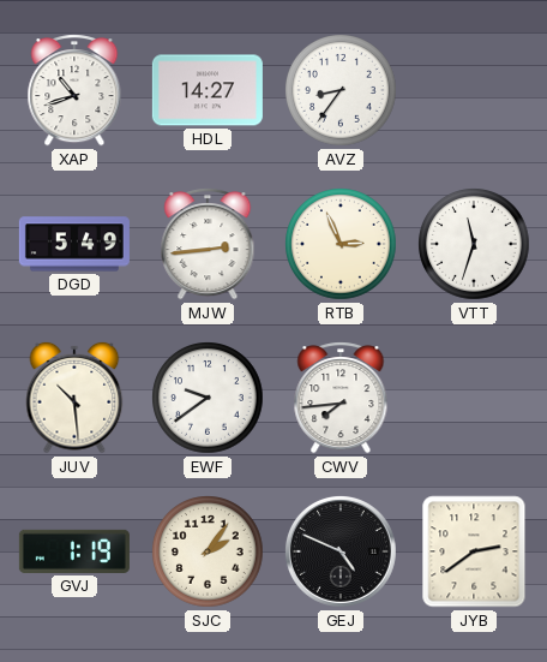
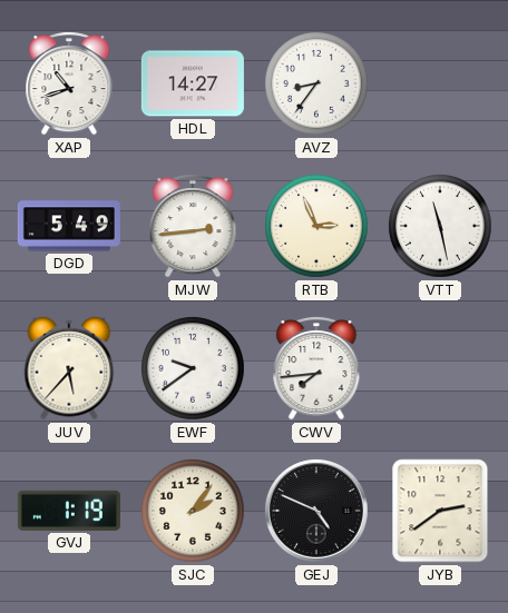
VTT: 11:33 -> 11:28
JUV: 10:29 -> 5:37
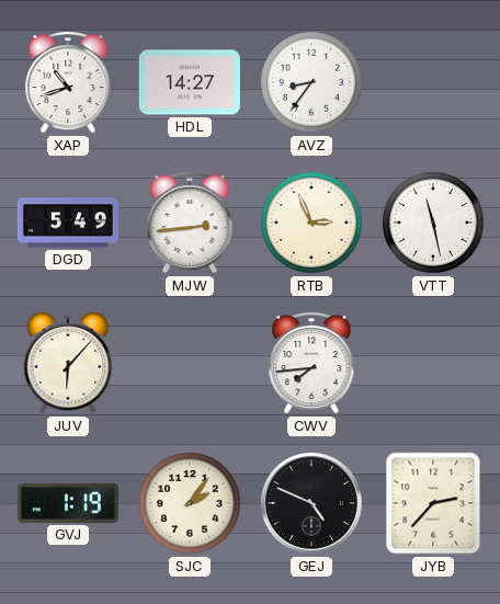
JUV: 5:37 -> 6:07
EWF: 9:39 -> none
JYB: 2:39 -> 2:37
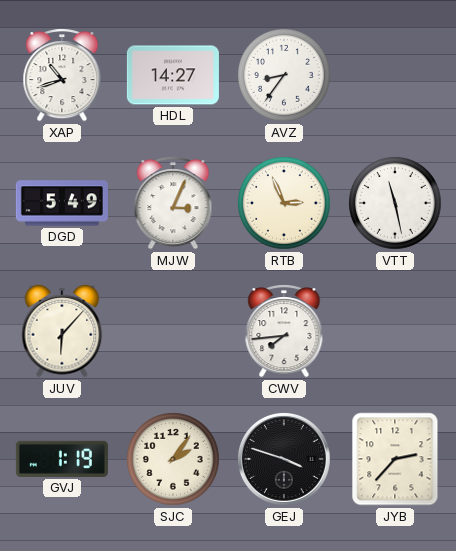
MJW: 2:44 -> 3:04
GEJ: 4:49 -> 3:48
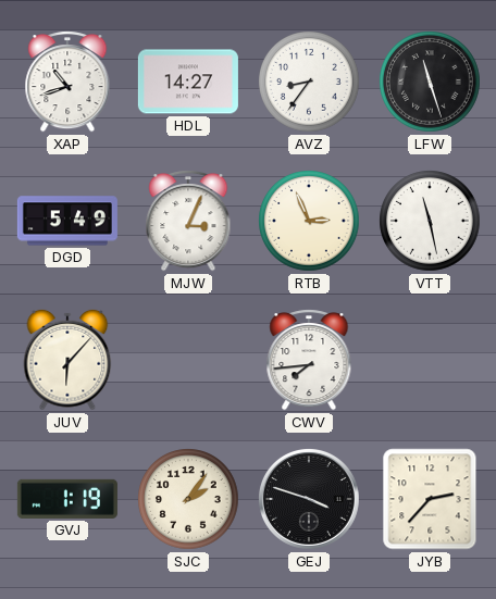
LFW: none -> 11:27
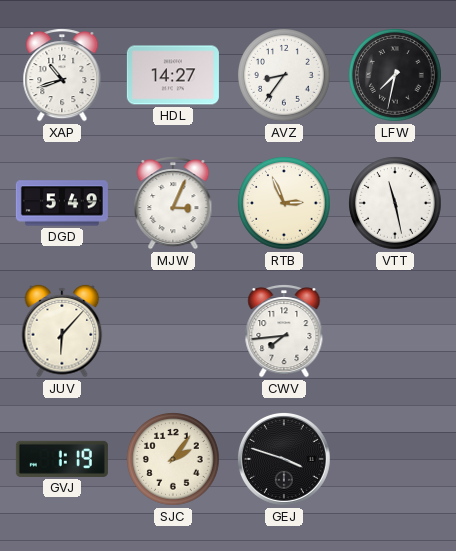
LFW: 11:27 -> 7:32
JYB: 2:37 -> none
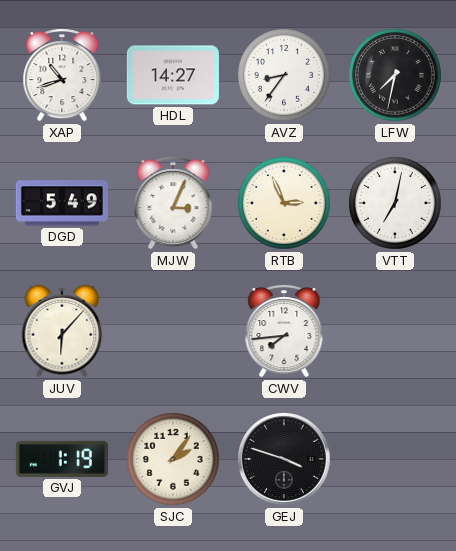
VTT: 11:28 -> 7:02
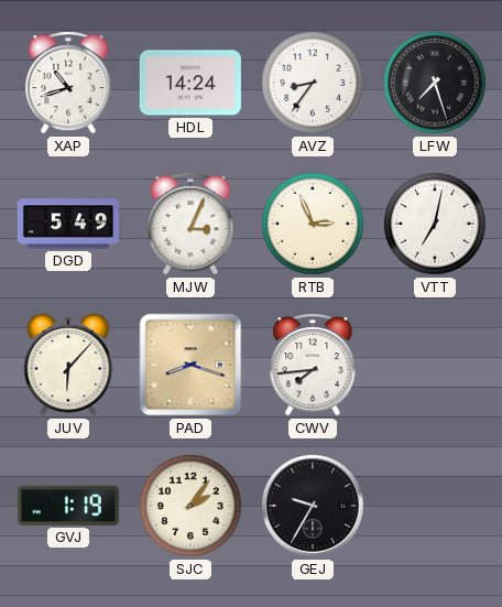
HDL: 14:27 -> 14:24
LFW: 7:32 -> 7:27
PAD: none -> 8:18
GEJ: 3:48 -> 9:35
